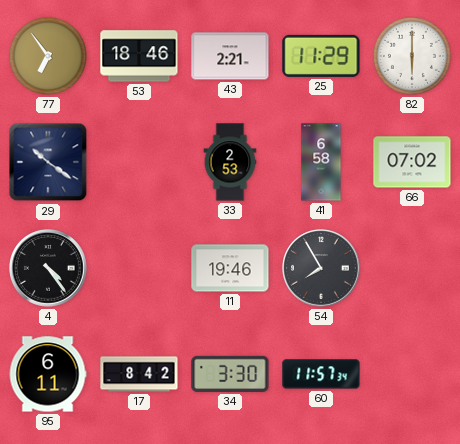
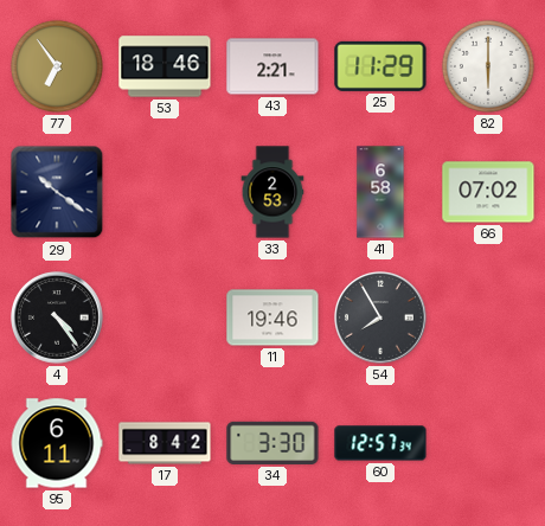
60: 11:57 -> 12:57
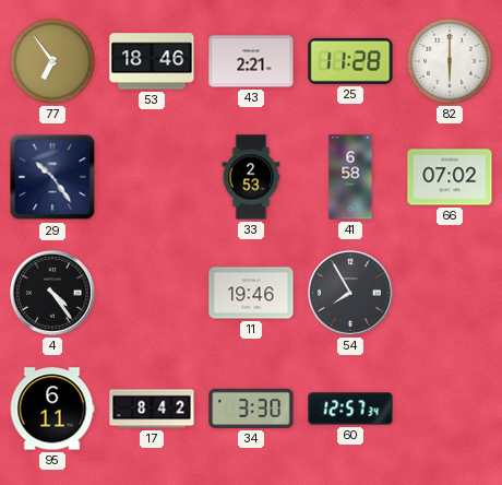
25: 11:29 -> 11:28
29: 10:21 -> 10:24
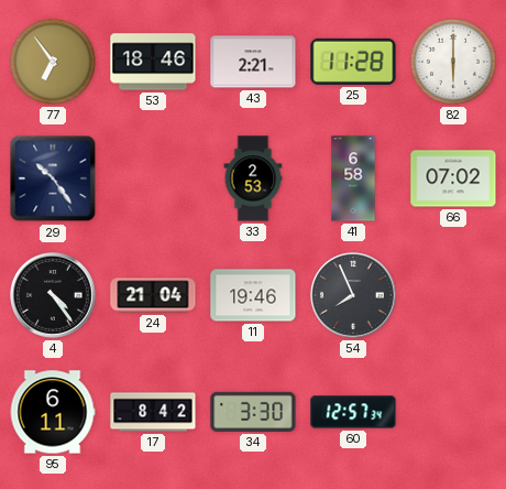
24: none -> 21:04
54: 7:55 -> 7:56
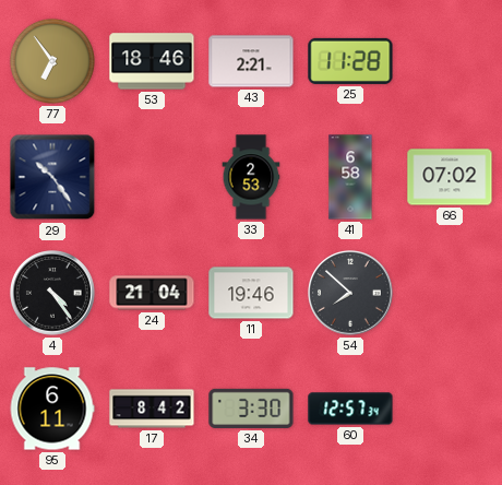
82: 6:00 -> none
54: 7:56 -> 7:52
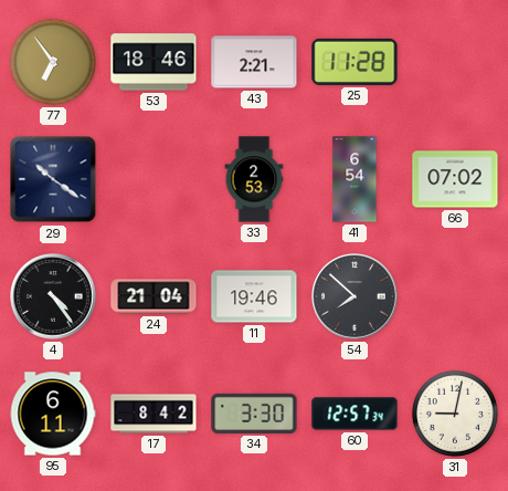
29: 10:24 -> 10:21
41: 6:58 -> 6:54
31: none -> 9:02
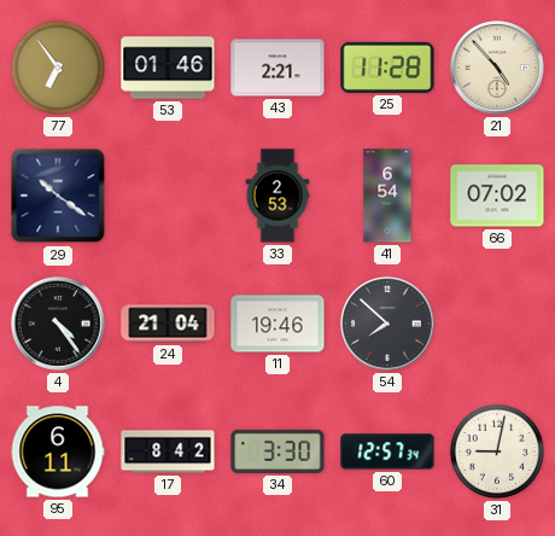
53: 18:46 -> 01:46
21: none -> 4:53
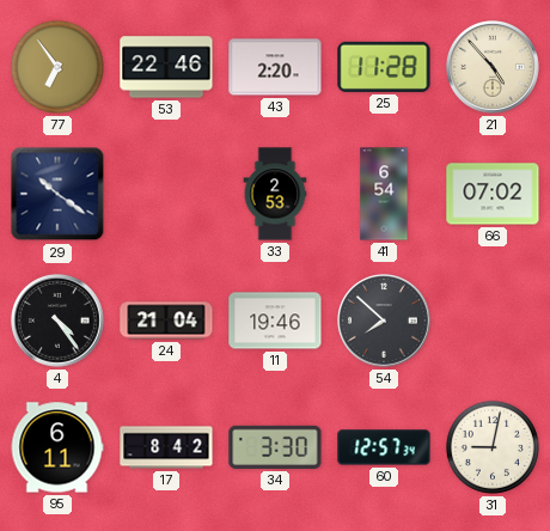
53: 01:46 -> 22:46
43: 2:21 -> 2:20
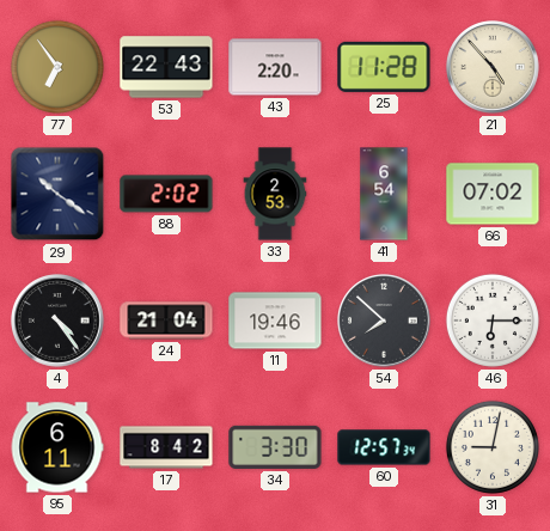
53: 22:46 -> 22:43
88: none -> 2:02
46: none -> 6:15
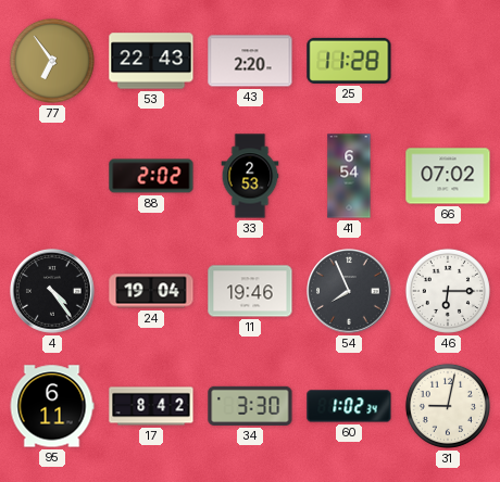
21: 4:53 -> none
29: 10:21 -> none
24: 21:04 -> 19:04
54: 7:52 -> 7:56
60: 12:57 -> 1:02
